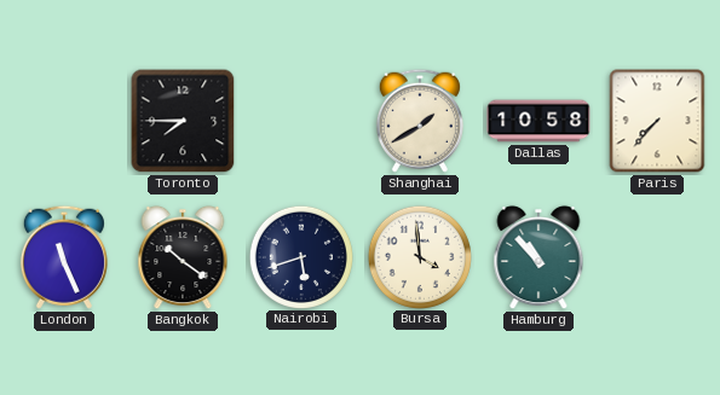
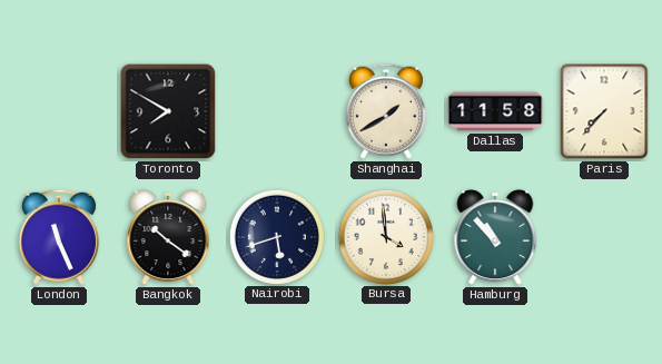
Toronto: 7:45 -> 7:50
Dallas: 10:58 -> 11:58
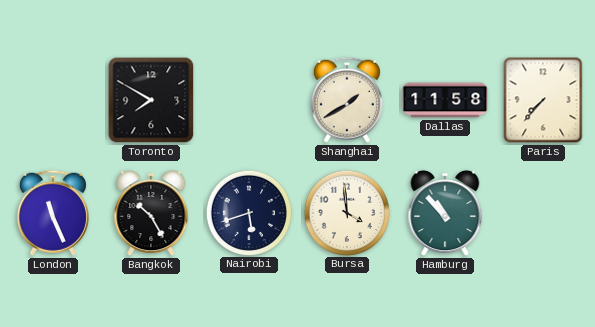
Bangkok: 10:21 -> 10:25
